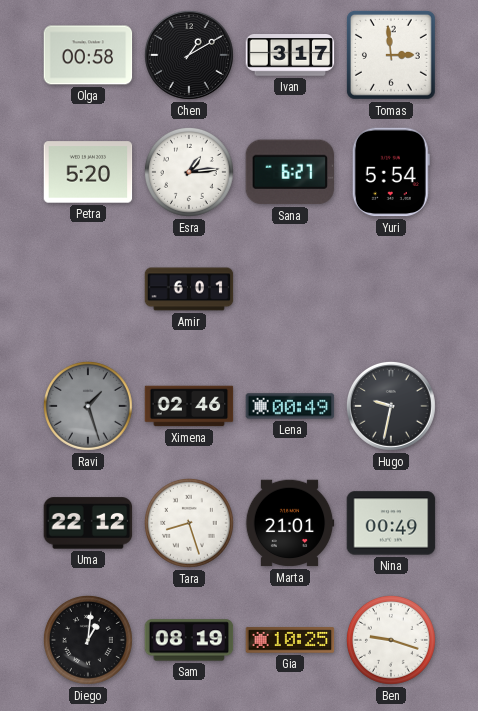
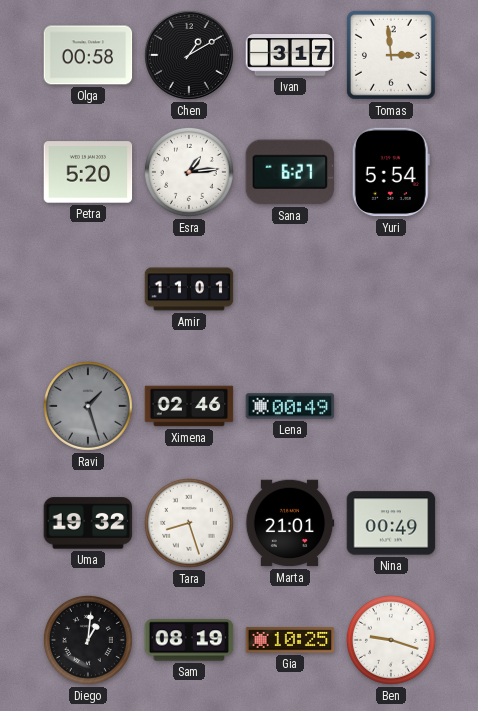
Amir: 6:01 -> 11:01
Hugo: 9:32 -> none
Uma: 22:12 -> 19:32
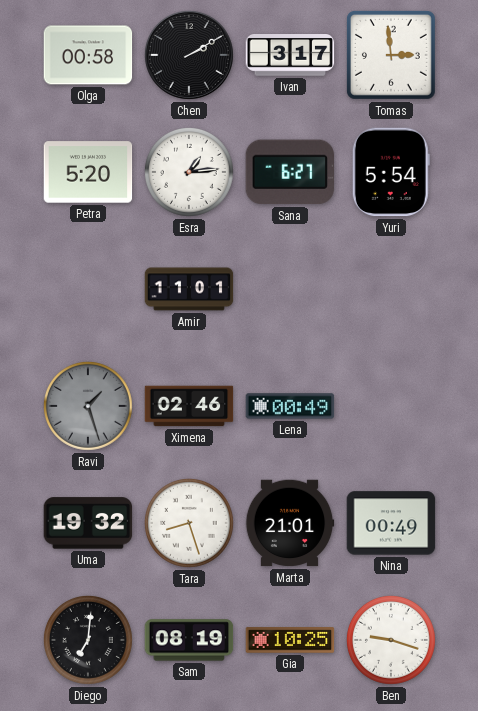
Chen: 1:10 -> 2:10
Diego: 1:01 -> 7:01
